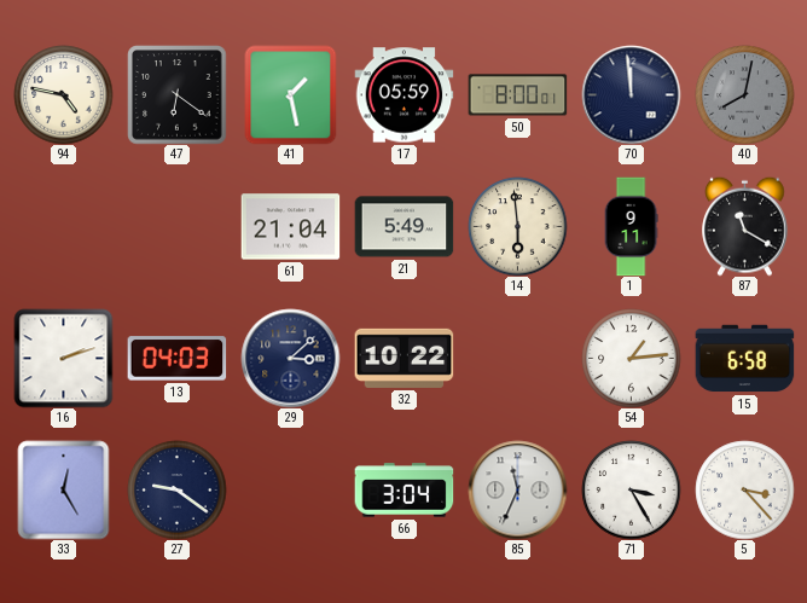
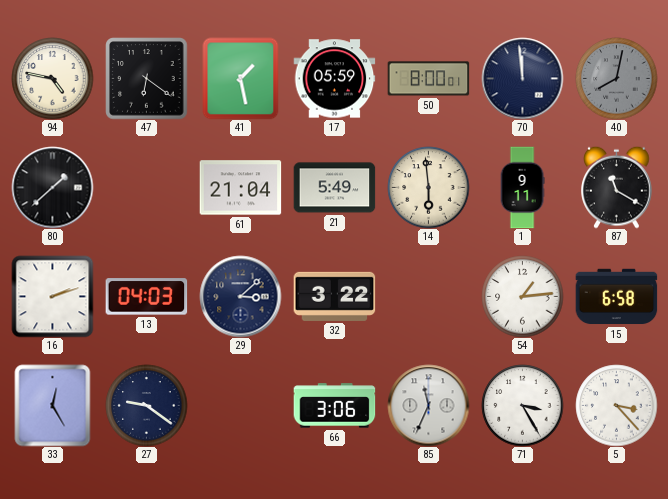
80: none -> 1:38
32: 10:22 -> 3:22
66: 3:04 -> 3:06
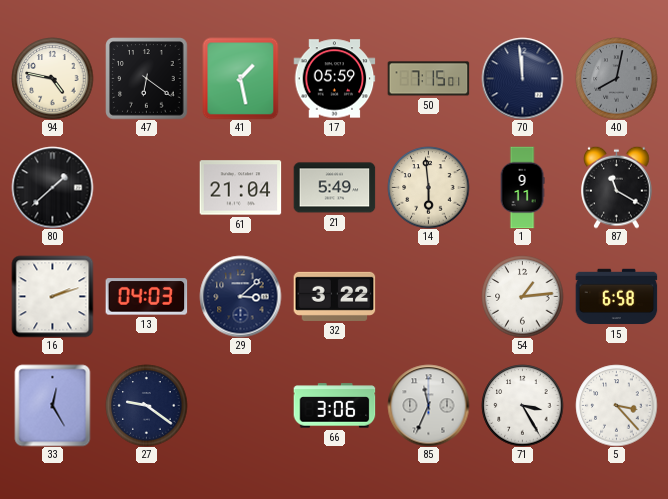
50: 8:00 -> 7:15
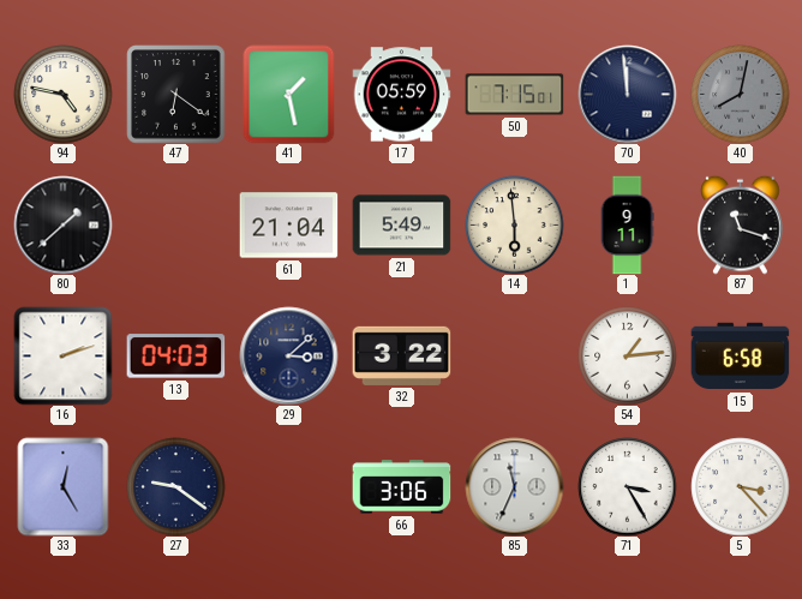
87: 11:20 -> 11:18
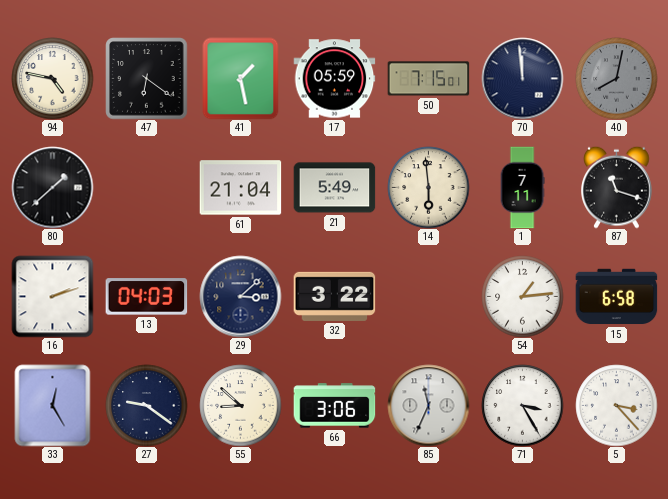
1: 9:11 -> 7:11
55: none -> 8:52
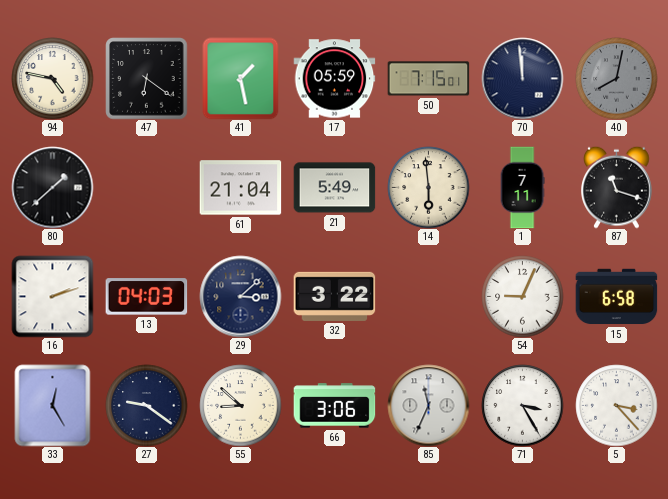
54: 1:14 -> 9:04
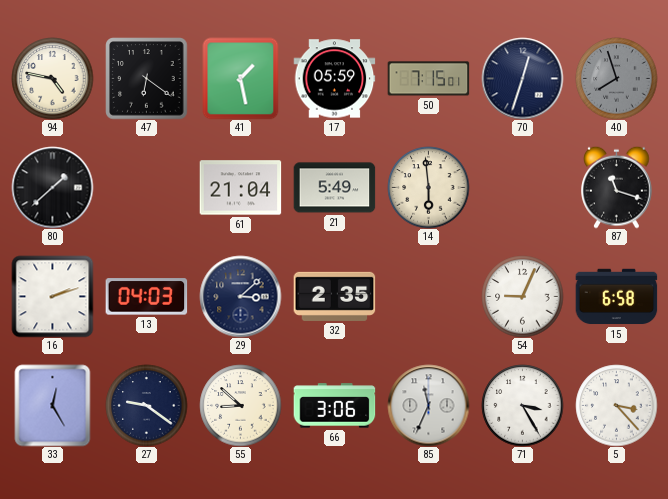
70: 11:59 -> 12:33
40: 8:02 -> 7:57
1: 7:11 -> none
32: 3:22 -> 2:35
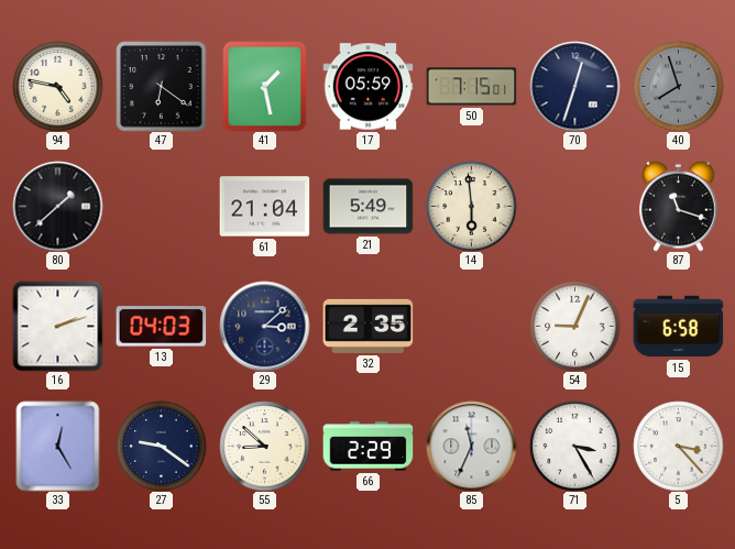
66: 3:06 -> 2:29
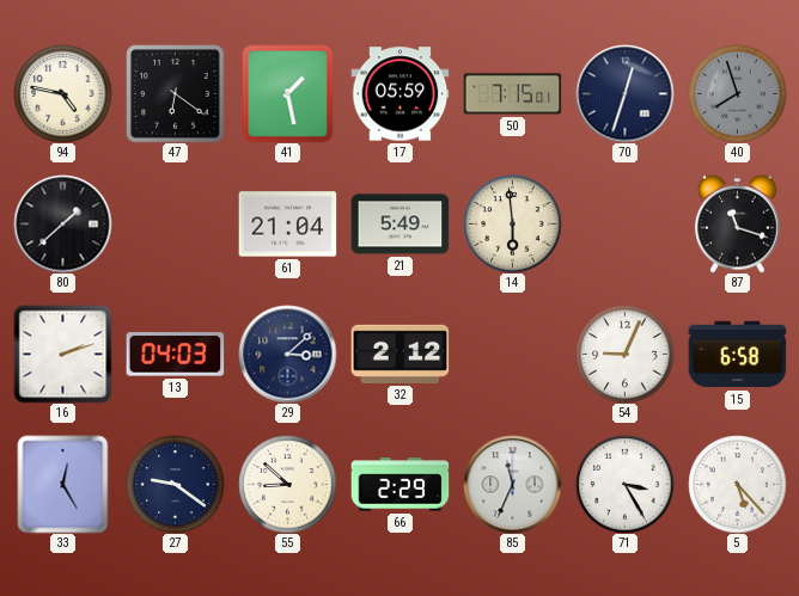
32: 2:35 -> 2:12
5: 3:23 -> 5:23
